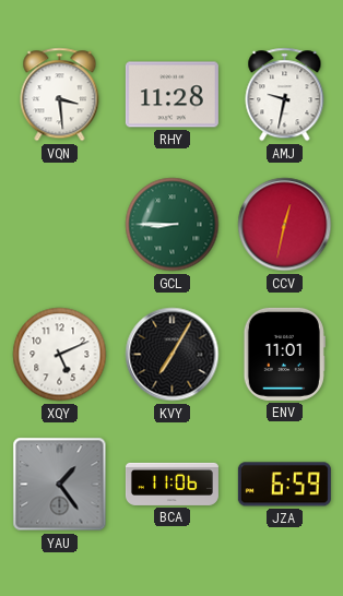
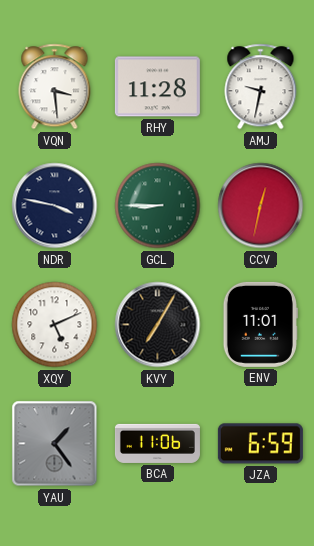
NDR: none -> 3:47
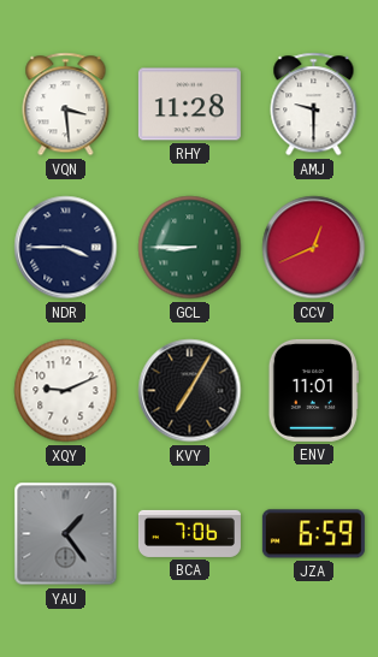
AMJ: 9:32 -> 9:30
NDR: 3:47 -> 3:45
CCV: 12:32 -> 12:41
XQY: 5:11 -> 9:11
BCA: 11:06 -> 7:06
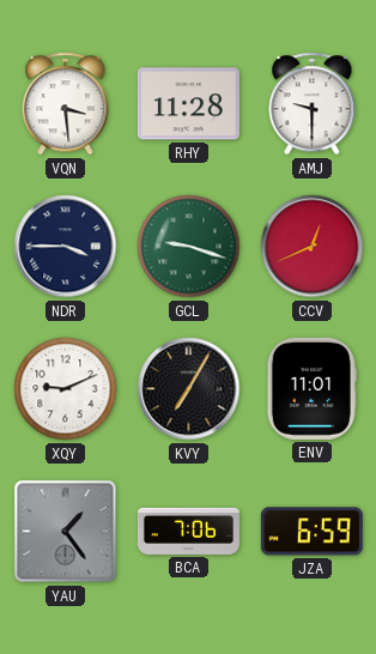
GCL: 8:45 -> 9:18
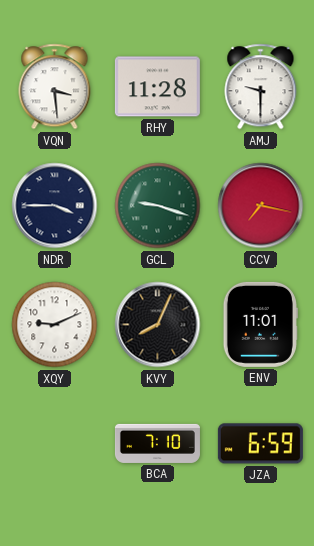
CCV: 12:41 -> 7:17
KVY: 7:05 -> 8:04
YAU: 1:24 -> none
BCA: 7:06 -> 7:10
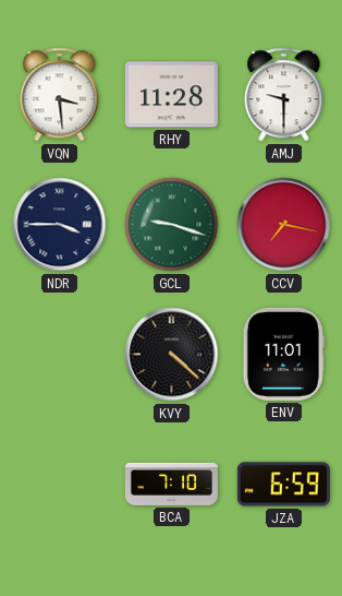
XQY: 9:11 -> none
KVY: 8:04 -> 4:22
